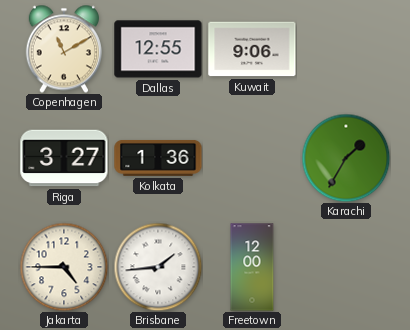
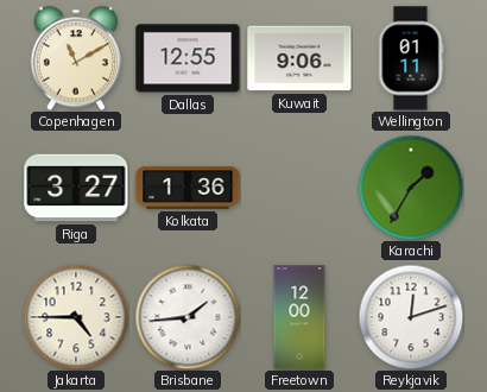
Wellington: none -> 01:11
Reykjavik: none -> 12:12
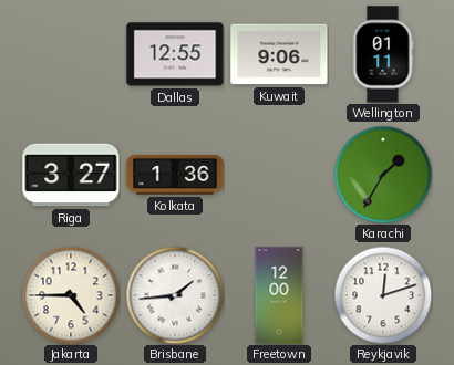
Copenhagen: 11:10 -> none
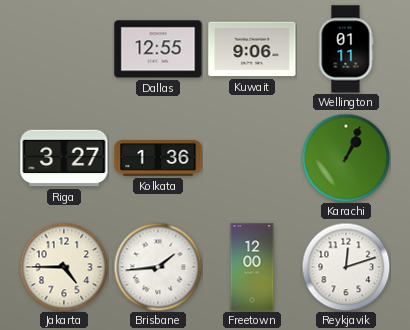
Karachi: 1:35 -> 1:04
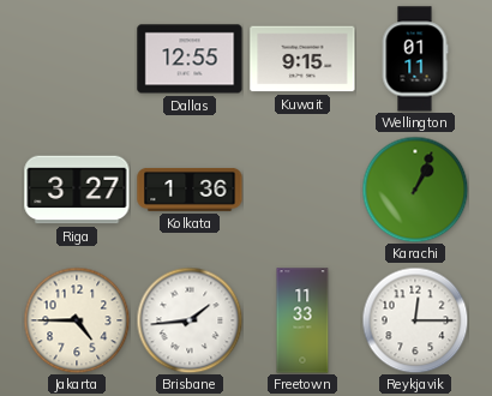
Kuwait: 9:06 -> 9:15
Freetown: 12:00 -> 11:33
Reykjavik: 12:12 -> 12:15
